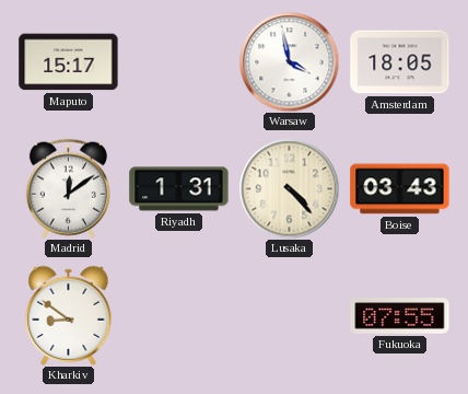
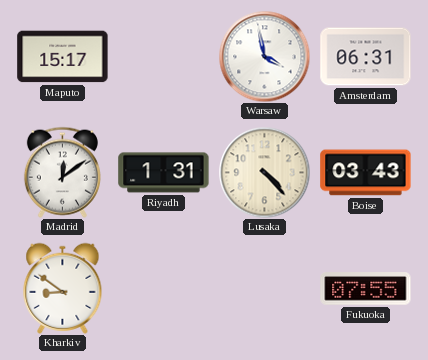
Amsterdam: 18:05 -> 06:31
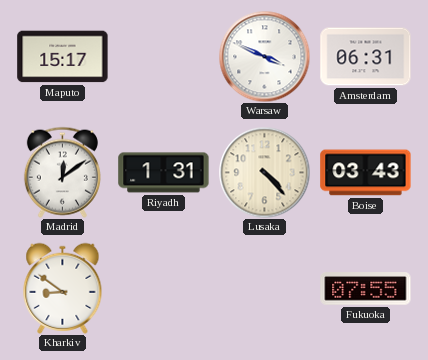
Warsaw: 3:58 -> 3:49
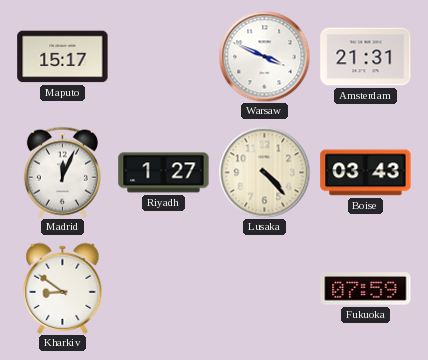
Amsterdam: 06:31 -> 21:31
Madrid: 12:09 -> 12:04
Riyadh: 1:31 -> 1:27
Fukuoka: 07:55 -> 07:59
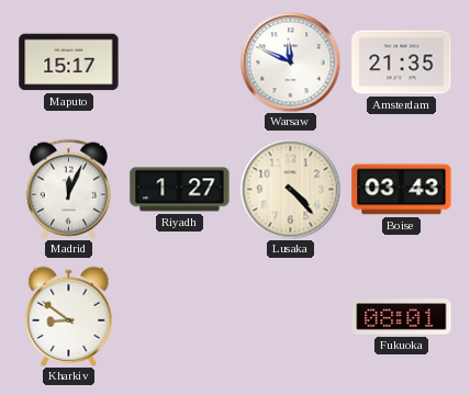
Warsaw: 3:49 -> 11:49
Amsterdam: 21:31 -> 21:35
Fukuoka: 07:59 -> 08:01
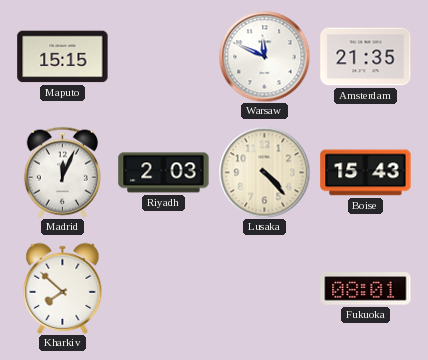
Maputo: 15:17 -> 15:15
Riyadh: 1:27 -> 2:03
Boise: 03:43 -> 15:43
Kharkiv: 8:51 -> 7:52
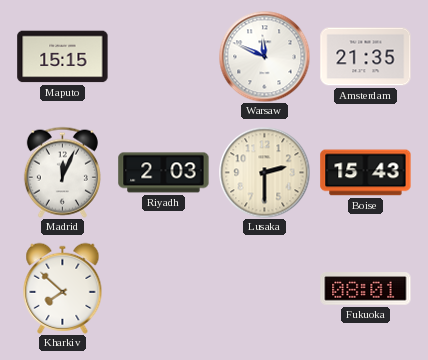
Lusaka: 4:23 -> 2:30
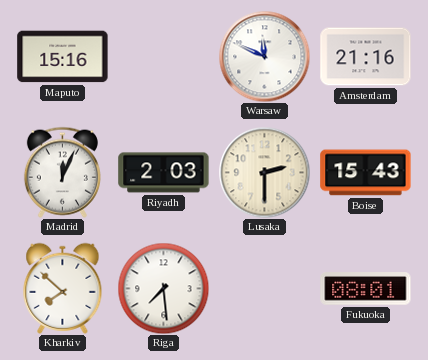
Maputo: 15:15 -> 15:16
Amsterdam: 21:35 -> 21:16
Riga: none -> 7:29
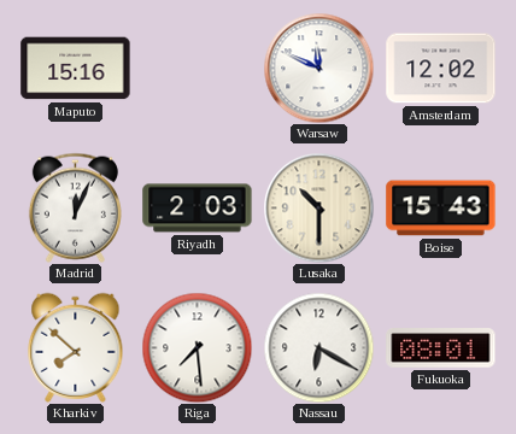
Amsterdam: 21:16 -> 12:02
Lusaka: 2:30 -> 10:30
Nassau: none -> 6:20
